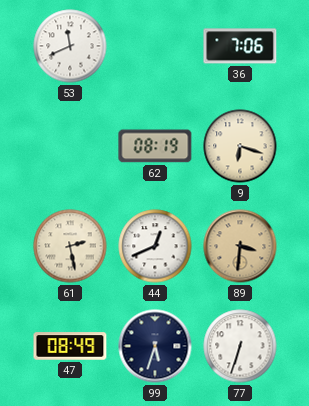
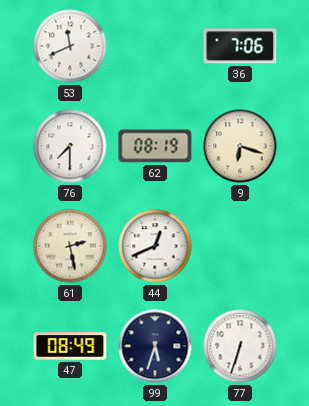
76: none -> 7:30
89: 3:31 -> none
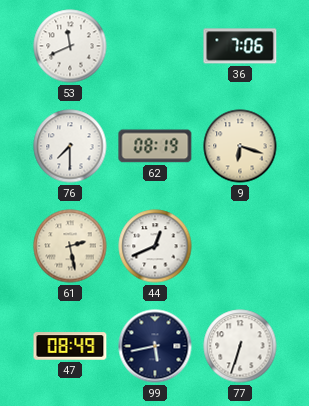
99: 5:33 -> 5:43
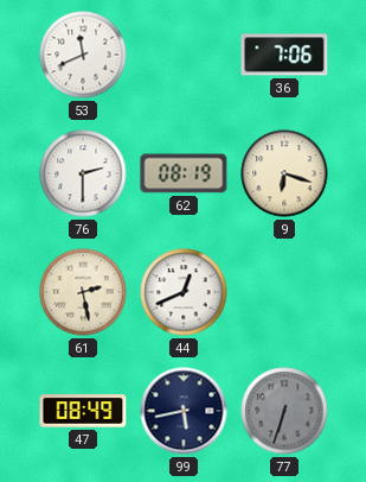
76: 7:30 -> 2:30
77 dial: white -> grey
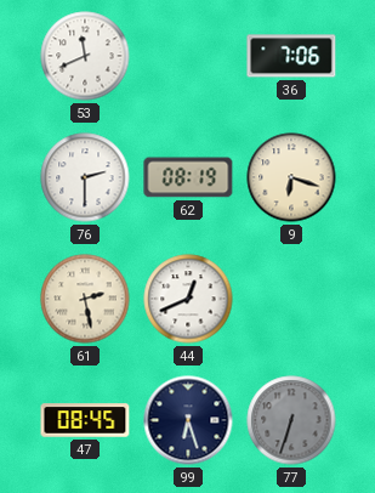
47: 08:49 -> 08:45
99: 5:43 -> 6:27
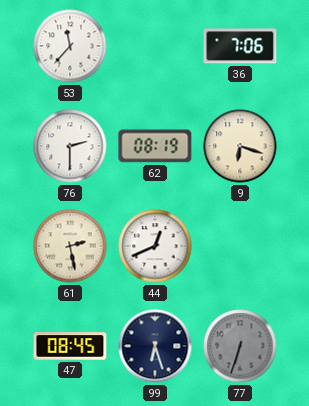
53: 11:41 -> 11:37
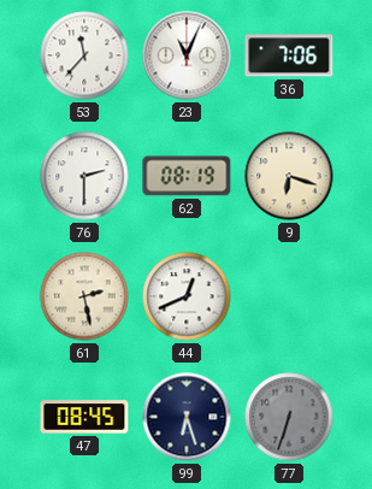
23: none -> 11:04
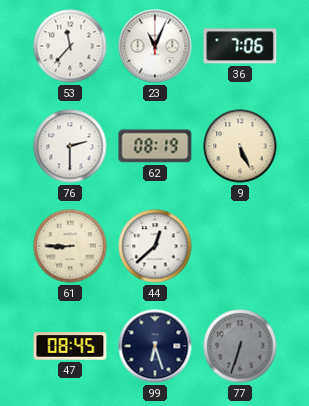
9: 6:18 -> 5:26
61: 2:28 -> 8:45
44: 12:41 -> 12:38
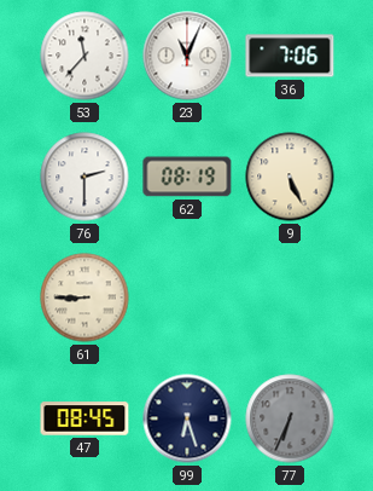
44: 12:38 -> none
77: 6:33 -> 6:34
